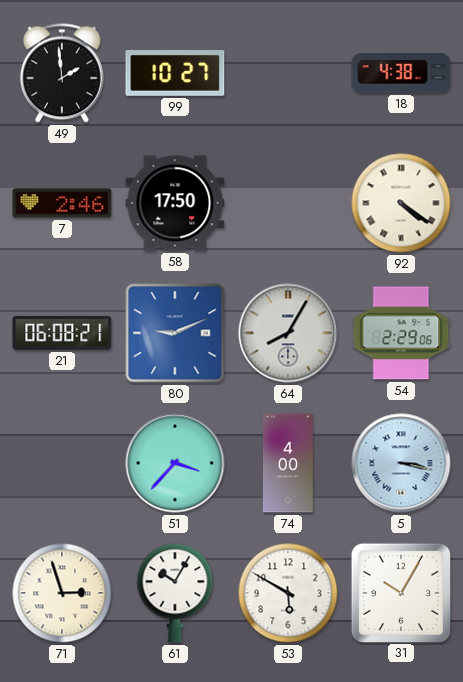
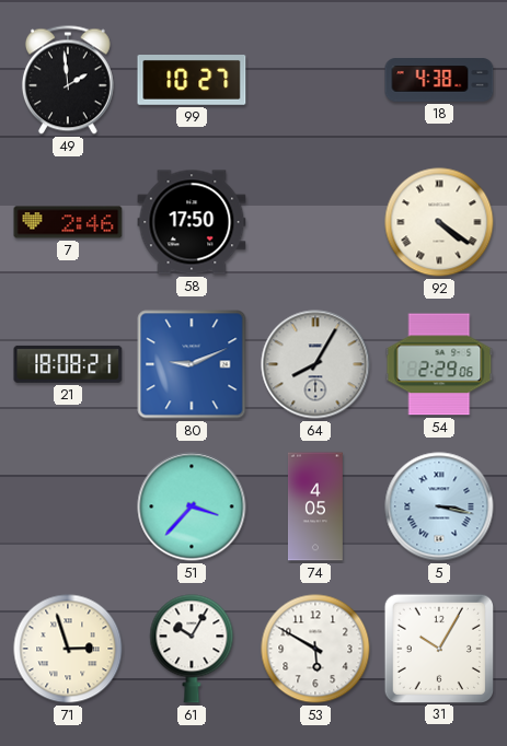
21: 06:08 -> 18:08
74: 4:00 -> 4:05
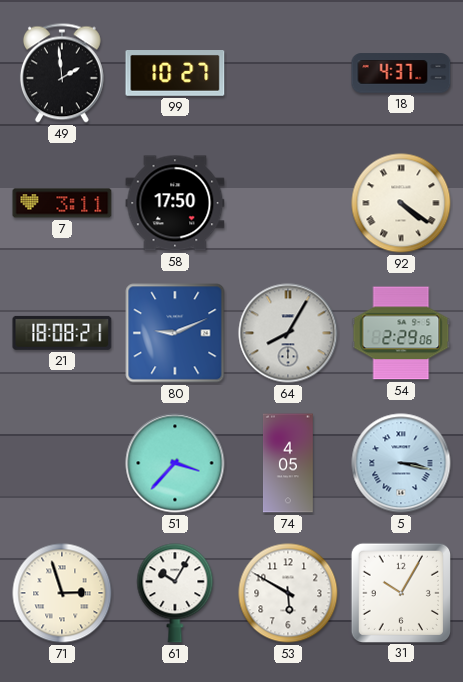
18: 4:38 -> 4:37
7: 2:46 -> 3:11
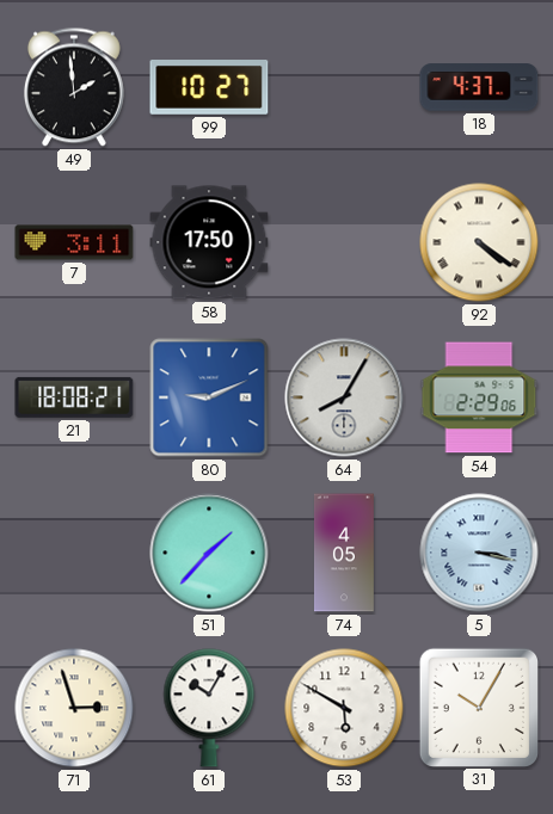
51: 3:37 -> 1:37
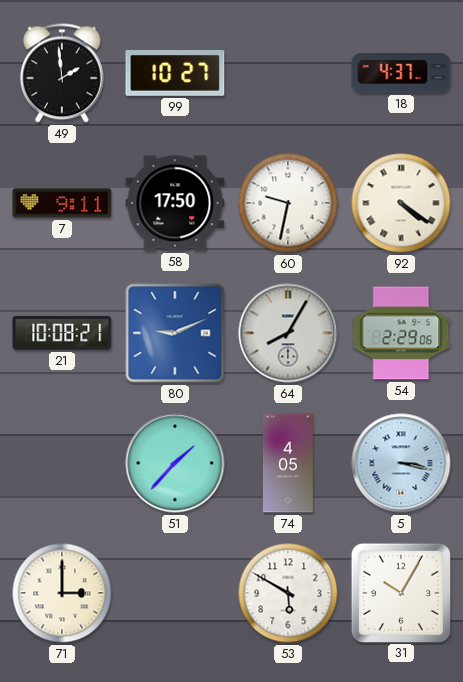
7: 3:11 -> 9:11
60: none -> 9:32
21: 18:08 -> 10:08
71: 2:57 -> 3:00
61: 10:05 -> none
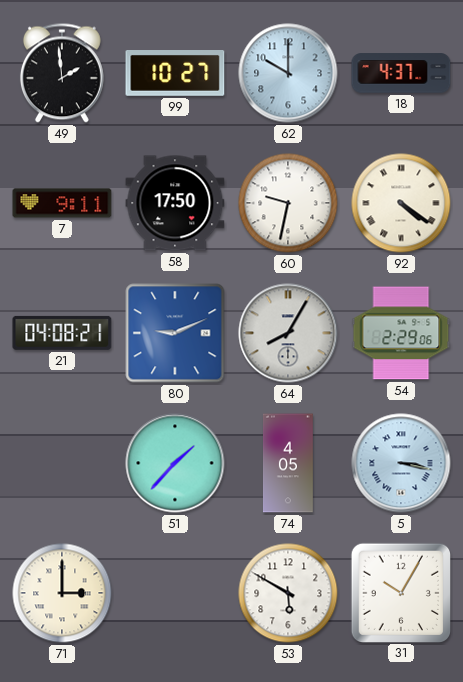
62: none -> 10:00
21: 10:08 -> 04:08
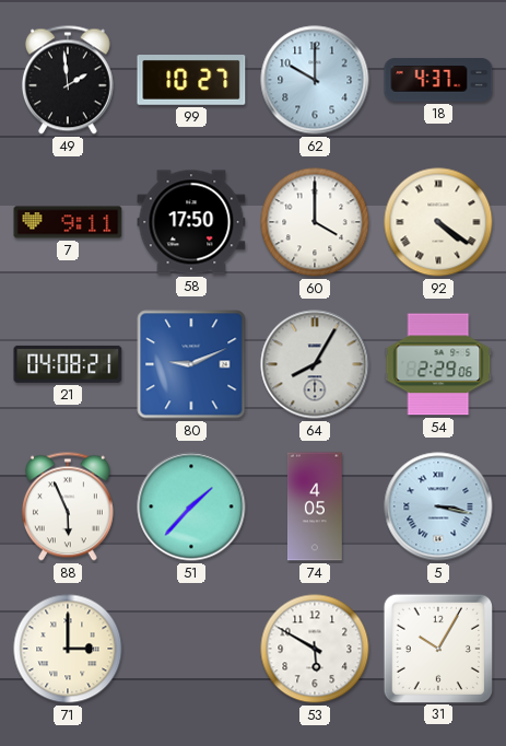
60: 9:32 -> 4:00
88: none -> 5:56
